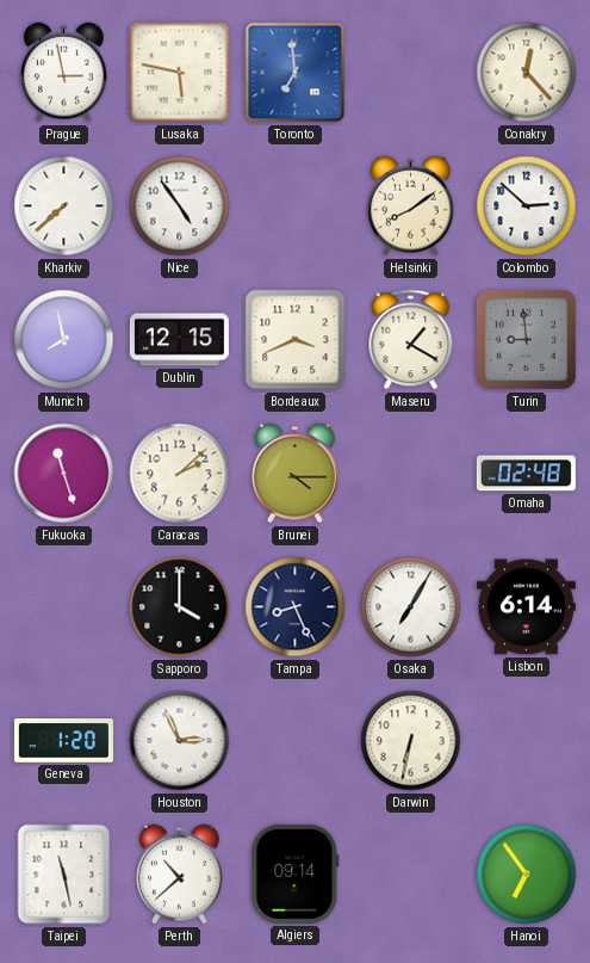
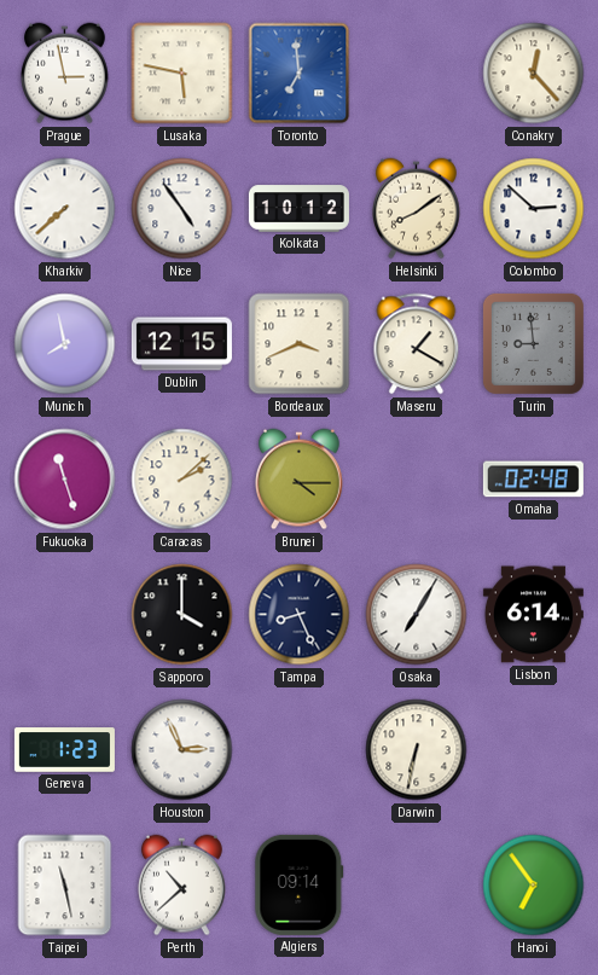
Kolkata: none -> 10:12
Geneva: 1:20 -> 1:23
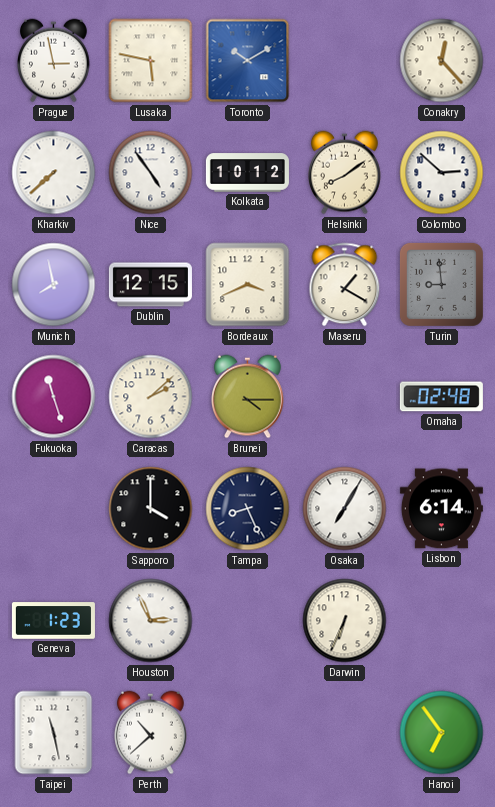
Toronto: 6:59 -> 10:10
Darwin: 6:32 -> 6:34
Algiers: 09:14 -> none
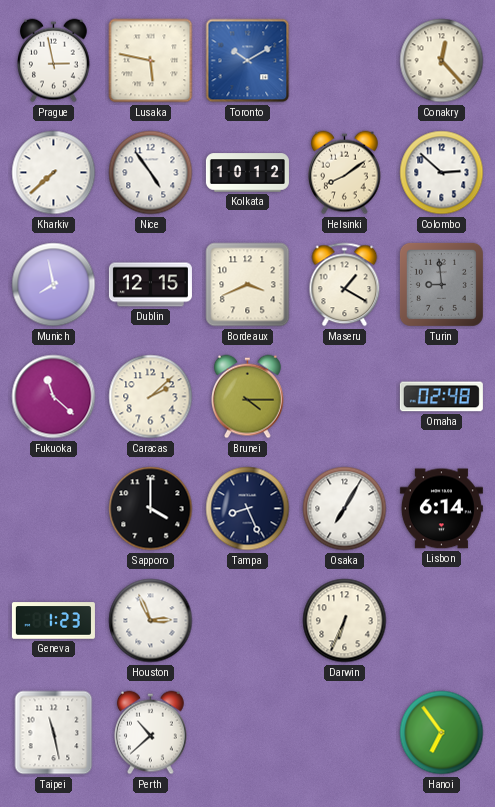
Fukuoka: 11:27 -> 11:22
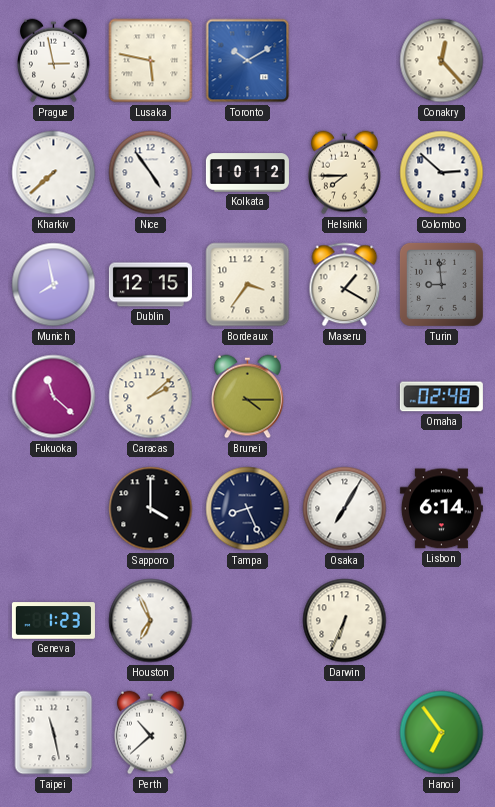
Helsinki: 8:09 -> 7:45
Bordeaux: 3:41 -> 3:36
Houston: 2:56 -> 6:56
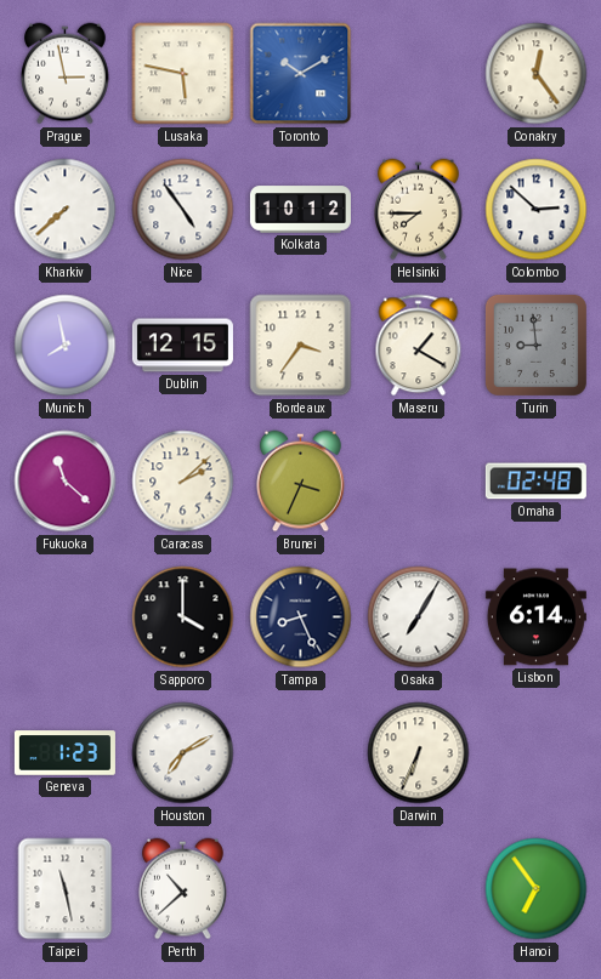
Conakry: 12:23 -> 12:24
Brunei: 4:15 -> 3:34
Houston: 6:56 -> 7:10
